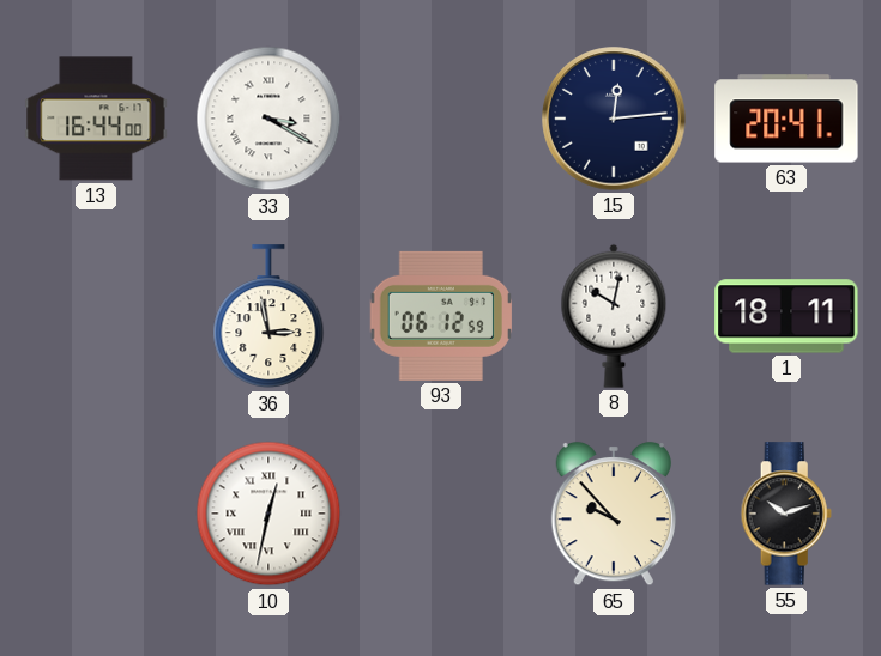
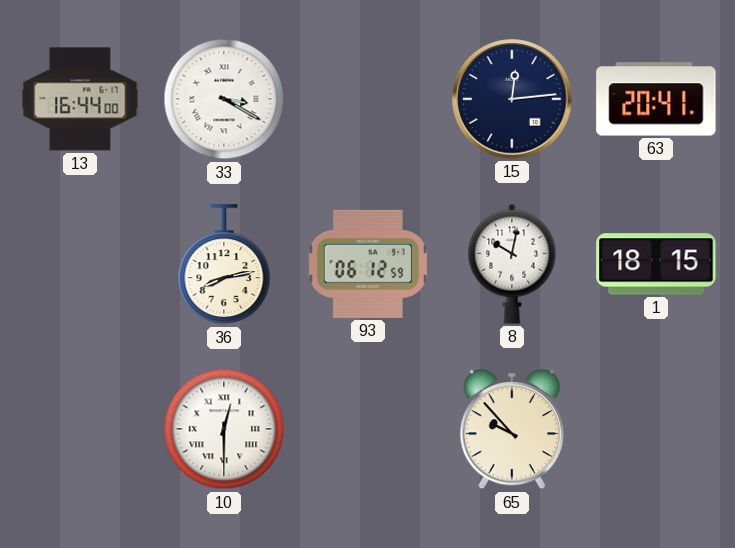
36: 2:58 -> 8:13
1: 18:11 -> 18:15
10: 12:32 -> 12:30
55: 10:12 -> none
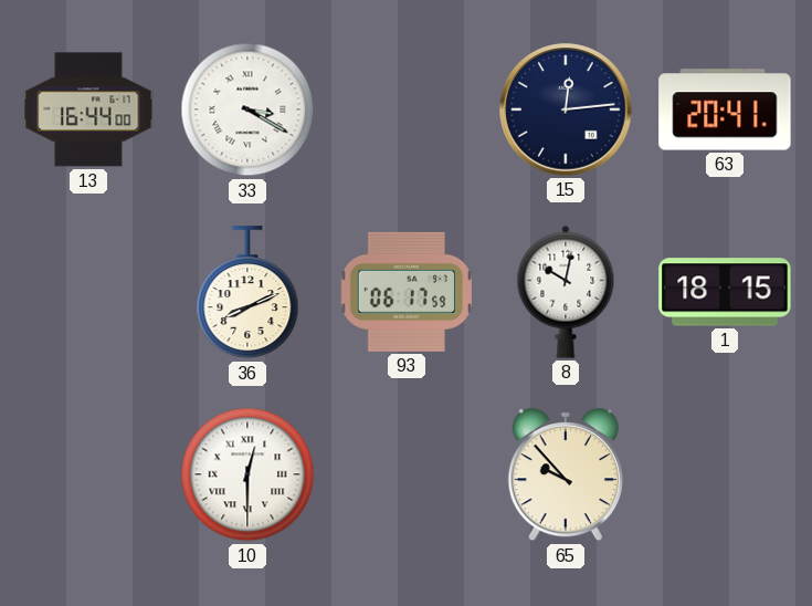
36: 8:13 -> 8:11
93: 06:12 -> 06:17
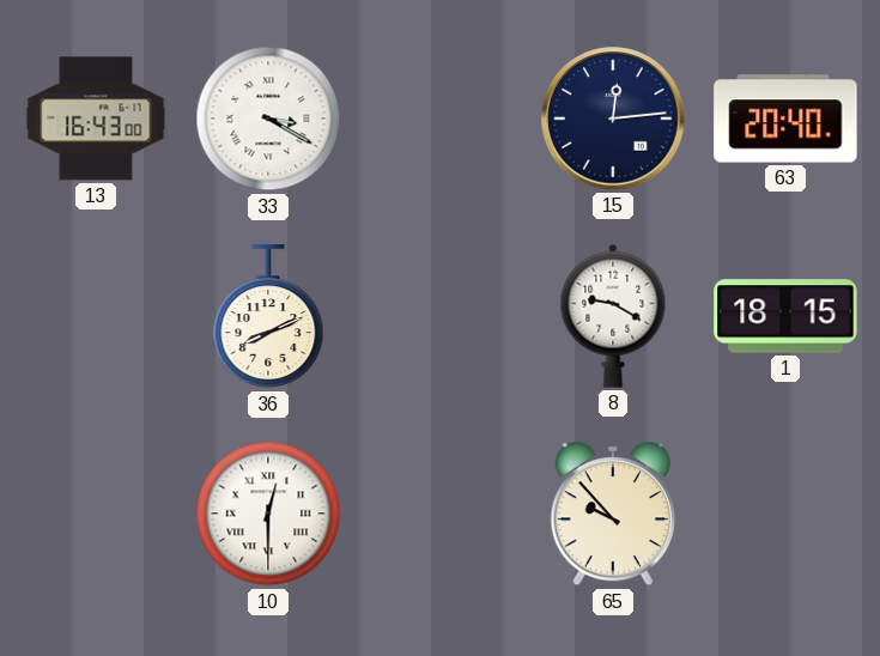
13: 16:44 -> 16:43
63: 20:41 -> 20:40
93: 06:17 -> none
8: 10:02 -> 9:20
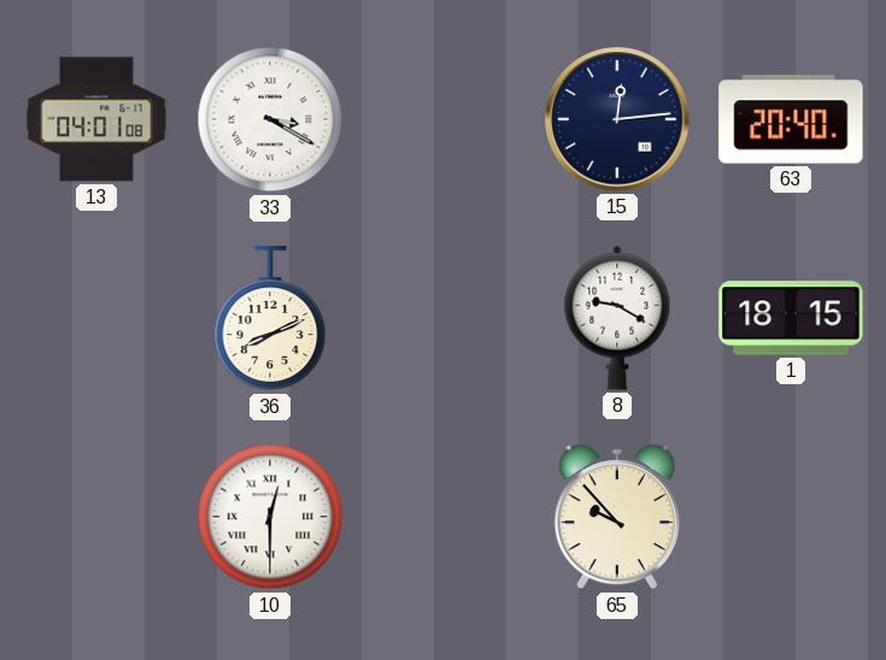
13: 16:43 -> 04:01
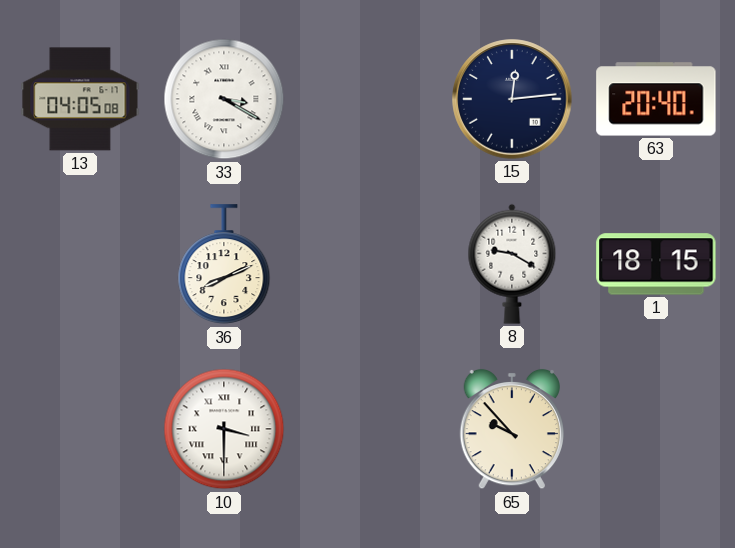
13: 04:01 -> 04:05
10: 12:30 -> 3:30
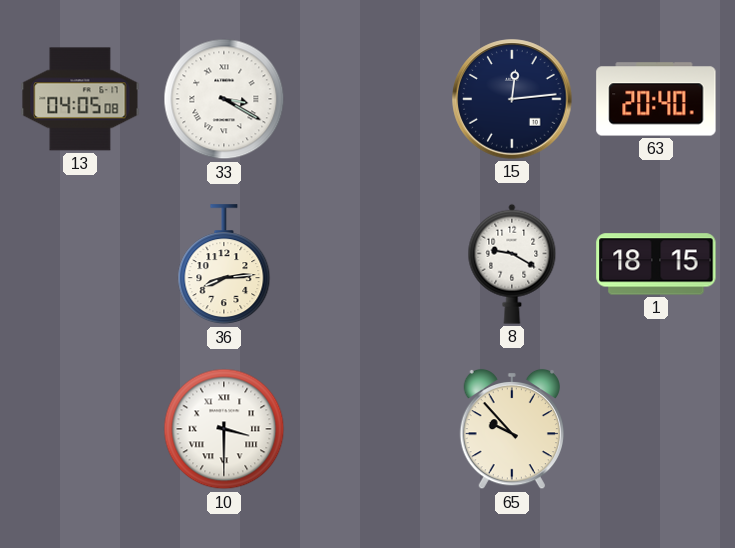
36: 8:11 -> 8:14
